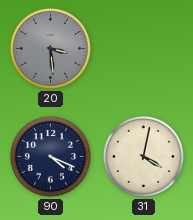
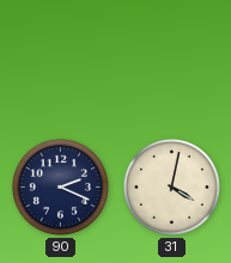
20: 3:29 -> none
90: 4:19 -> 2:19
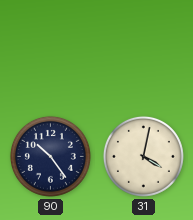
90: 2:19 -> 10:24
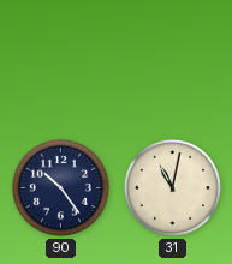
31: 4:02 -> 11:02
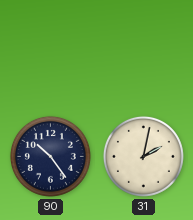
31: 11:02 -> 2:02
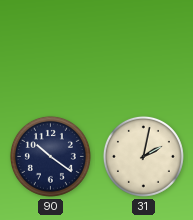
90: 10:24 -> 10:21
